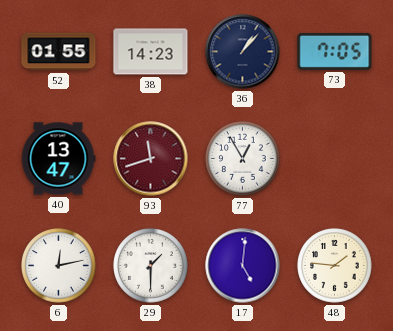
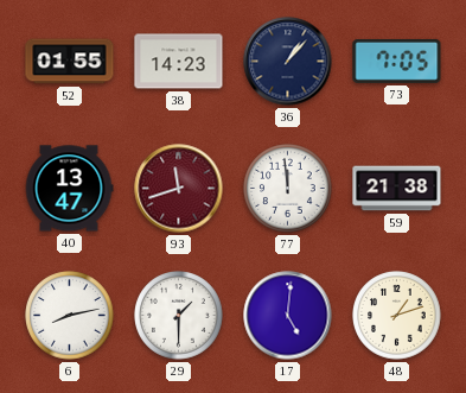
77: 12:55 -> 11:59
59: none -> 21:38
6: 12:13 -> 8:13
48: 1:46 -> 1:12
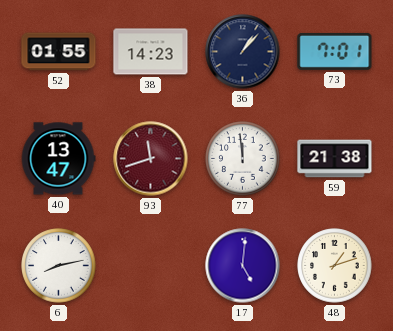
73: 7:05 -> 7:01
29: 1:30 -> none
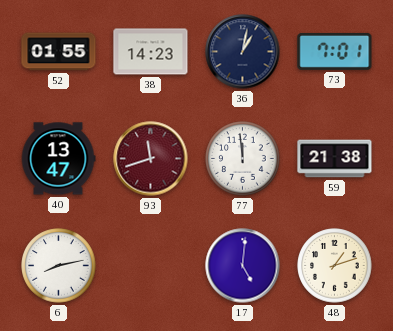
36: 1:07 -> 1:02
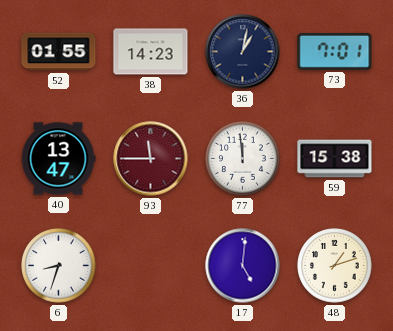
93: 11:42 -> 11:45
59: 21:38 -> 15:38
6: 8:13 -> 8:33
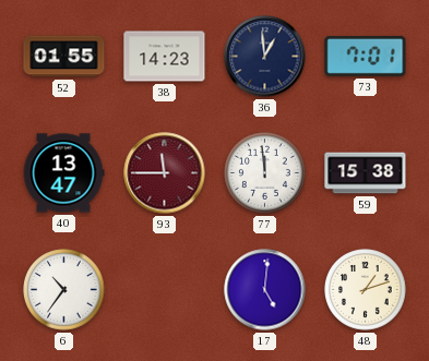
36: 1:02 -> 12:59
6: 8:33 -> 10:36
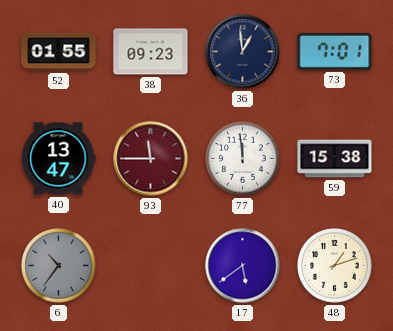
38: 14:23 -> 09:23
6 dial: white -> grey
17: 5:01 -> 5:39
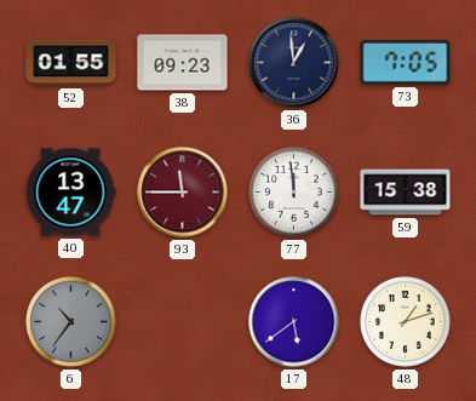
73: 7:01 -> 7:05
